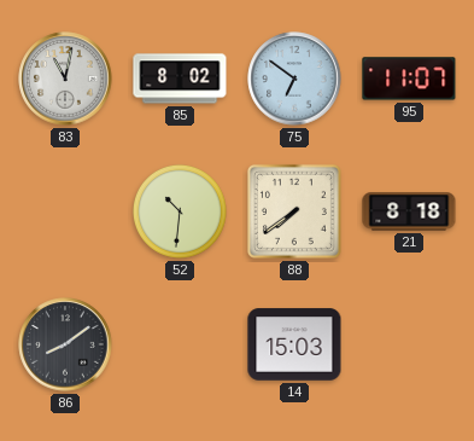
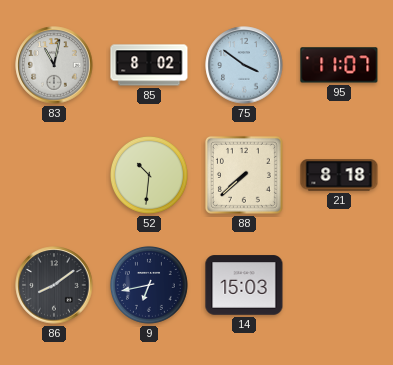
75: 6:51 -> 3:51
88: 7:39 -> 7:38
9: none -> 6:43
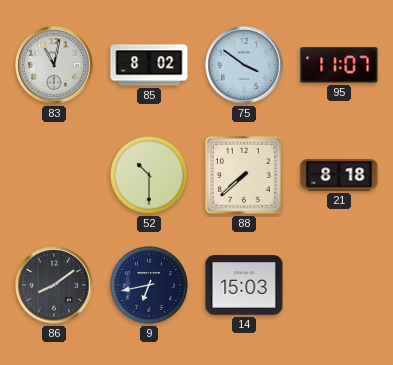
52: 10:31 -> 10:30
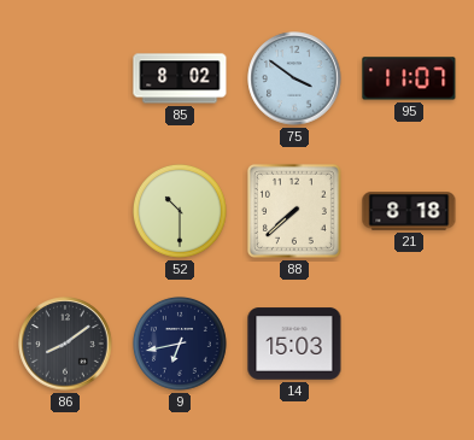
83: 11:02 -> none
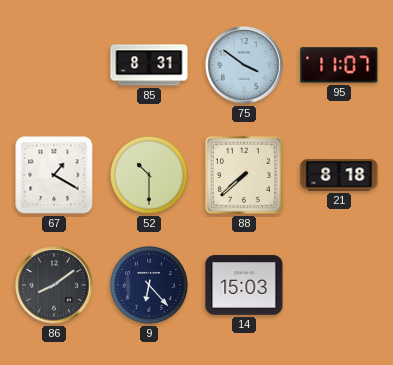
85: 8:02 -> 8:31
67: none -> 1:20
9: 6:43 -> 6:23
